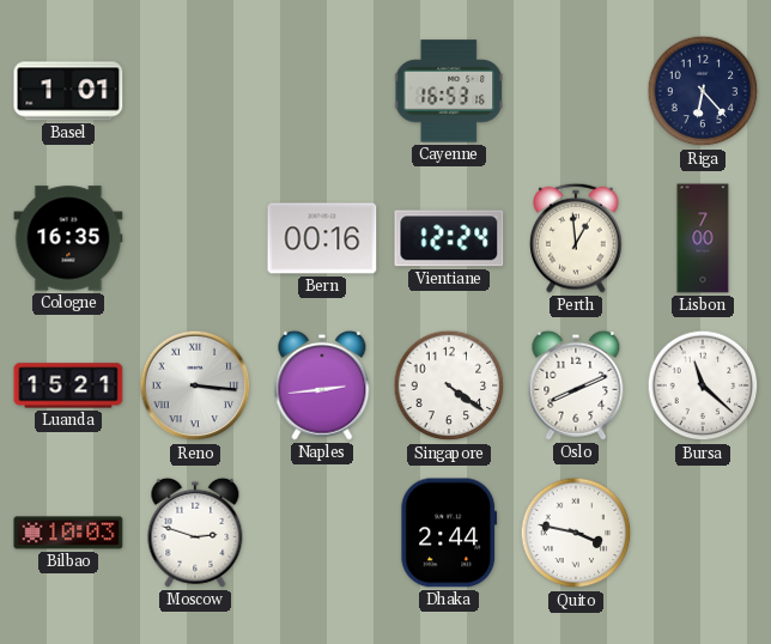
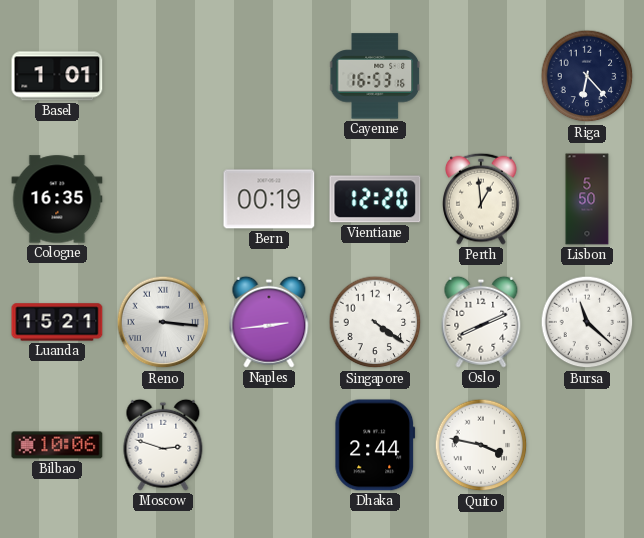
Bern: 00:16 -> 00:19
Vientiane: 12:24 -> 12:20
Lisbon: 7:00 -> 5:50
Bilbao: 10:03 -> 10:06
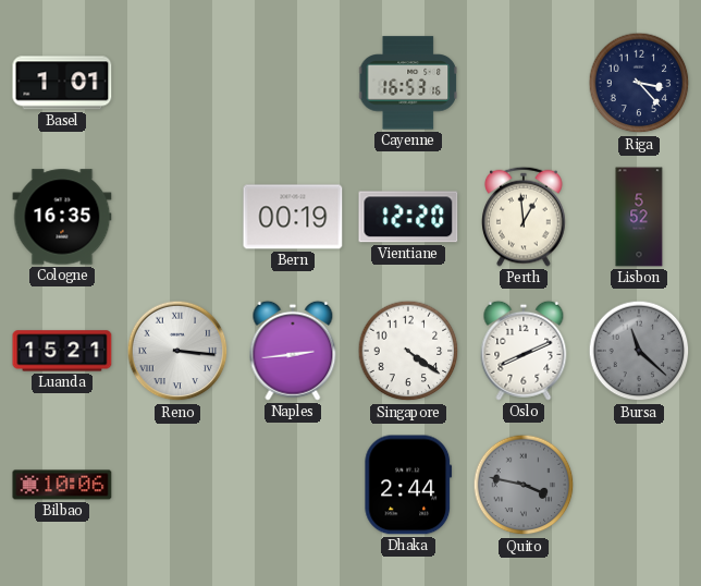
Riga: 6:23 -> 3:23
Lisbon: 5:50 -> 5:52
Bursa dial: white -> grey
Moscow: 2:48 -> none
Quito dial: white -> grey
